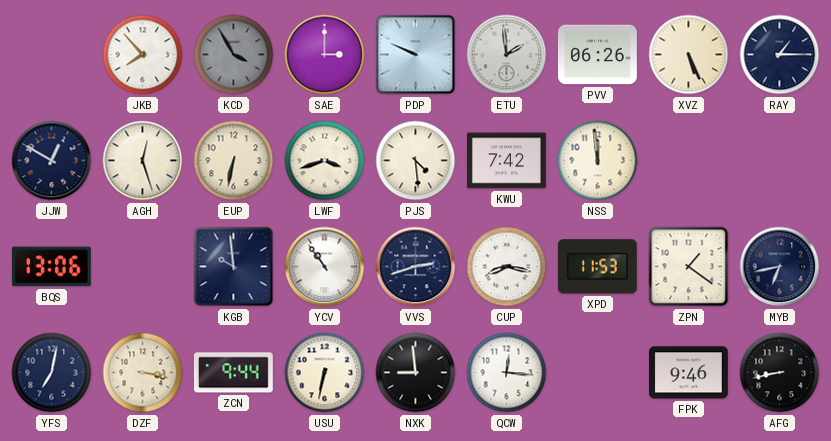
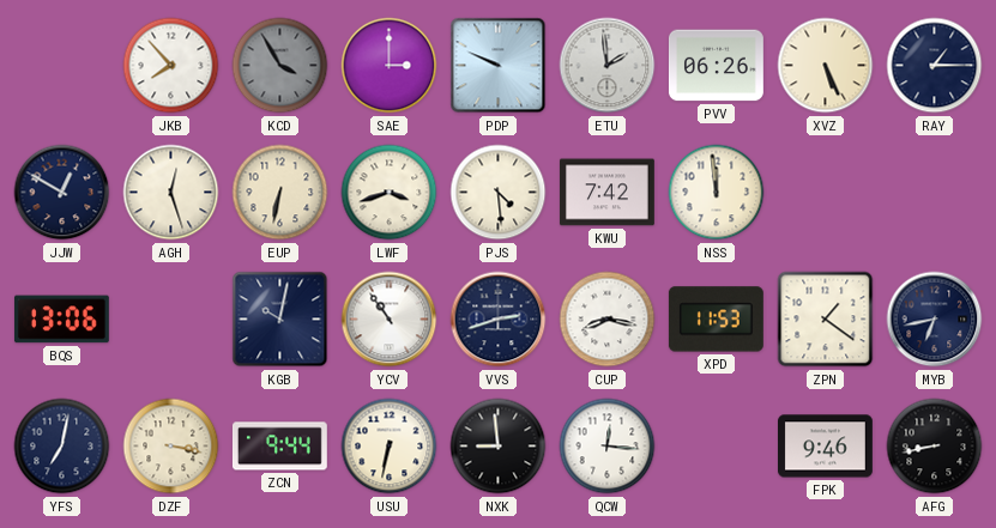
KGB: 9:59 -> 10:02
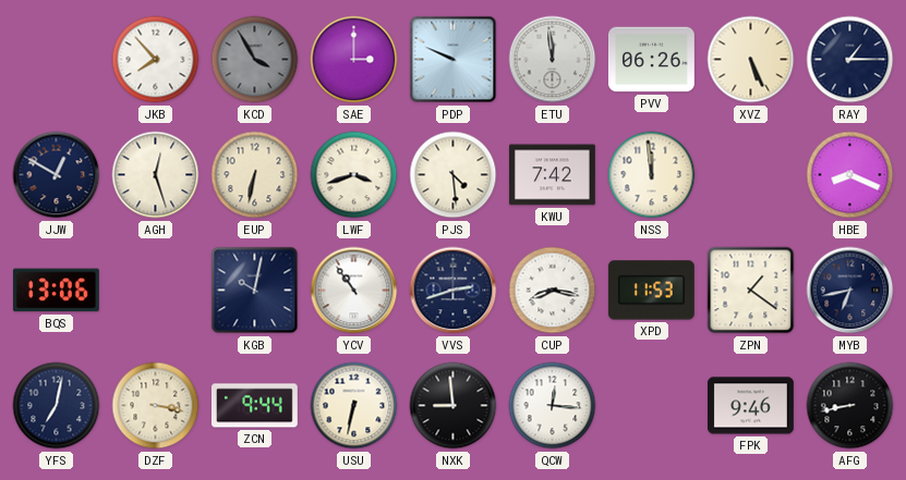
ETU: 1:59 -> 11:59
HBE: none -> 8:19
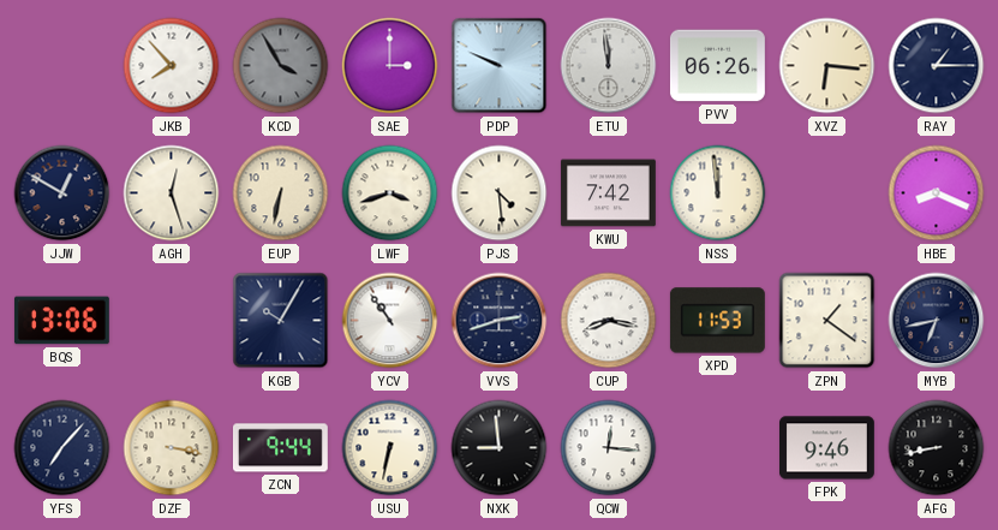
XVZ: 5:26 -> 6:16
KGB: 10:02 -> 10:05
YFS: 7:02 -> 7:07
